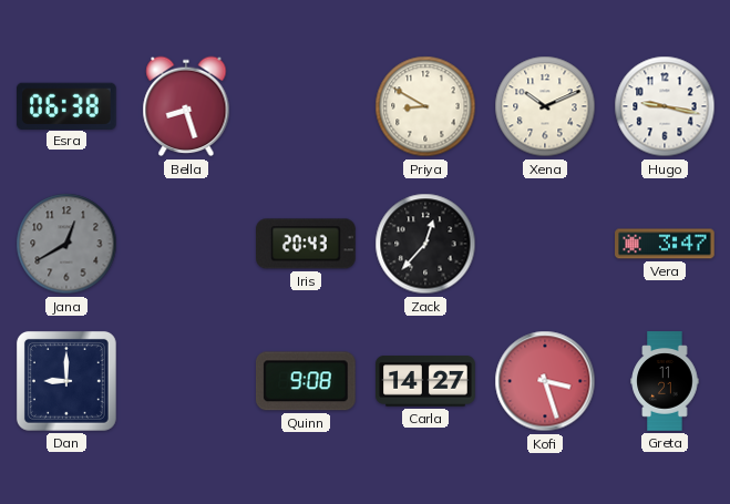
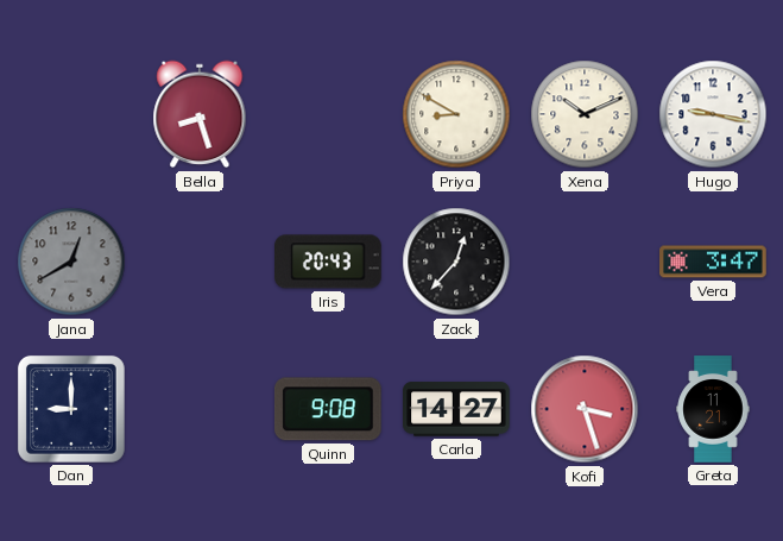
Esra: 06:38 -> none
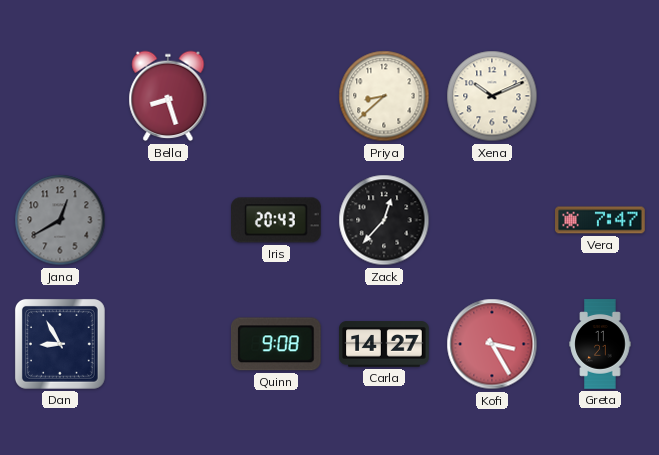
Priya: 8:50 -> 8:38
Hugo: 9:17 -> none
Vera: 3:47 -> 7:47
Dan: 9:00 -> 8:55
Kofi: 3:27 -> 3:25
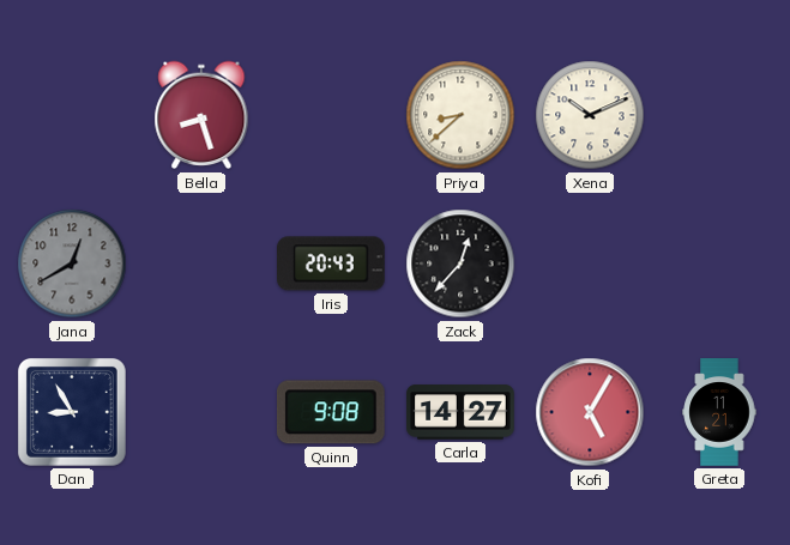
Vera: 7:47 -> none
Kofi: 3:25 -> 5:05
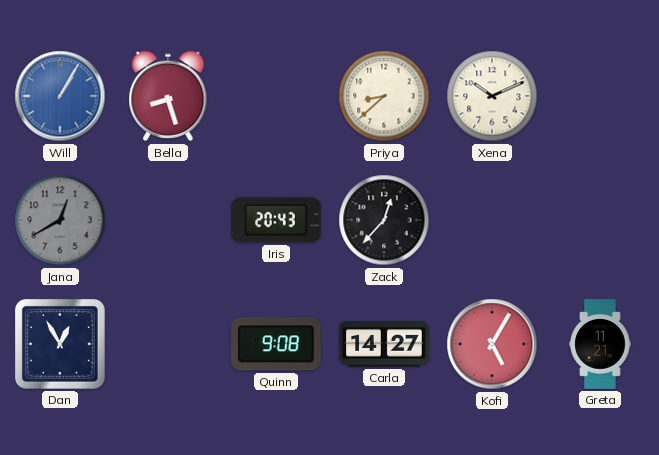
Will: none -> 1:05
Dan: 8:55 -> 12:55
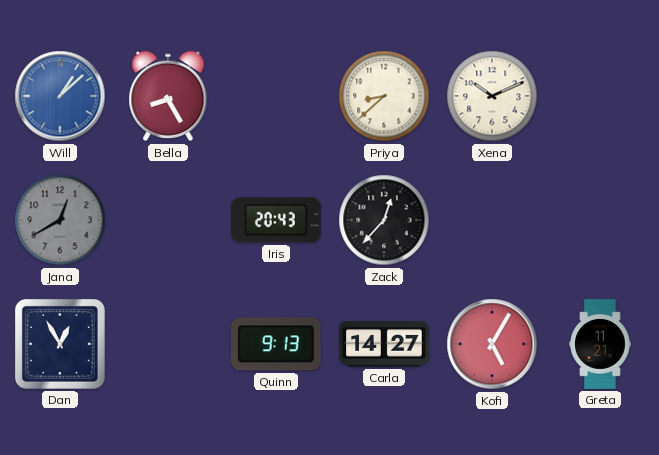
Will: 1:05 -> 1:08
Bella: 8:27 -> 8:25
Quinn: 9:08 -> 9:13
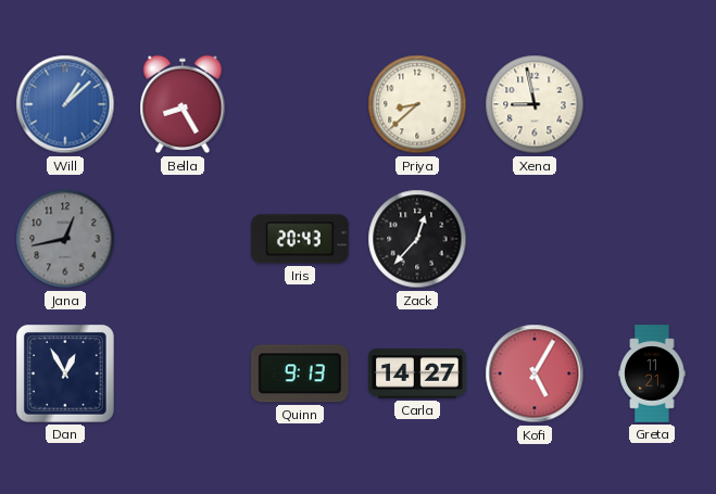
Xena: 10:11 -> 8:58
Jana: 12:40 -> 12:43
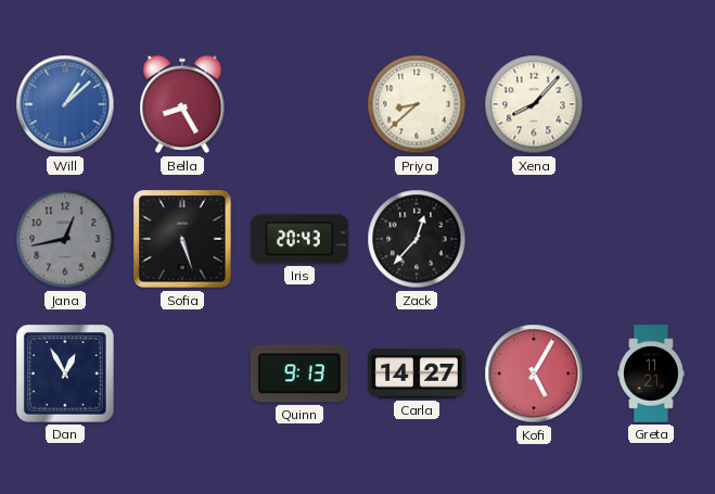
Xena: 8:58 -> 8:07
Sofia: none -> 5:27
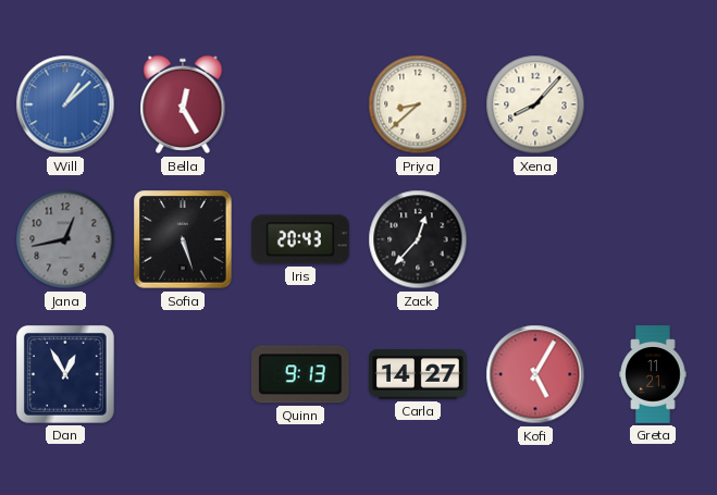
Bella: 8:25 -> 12:25
